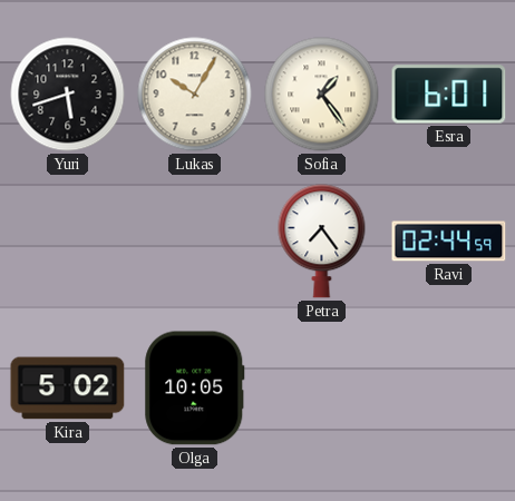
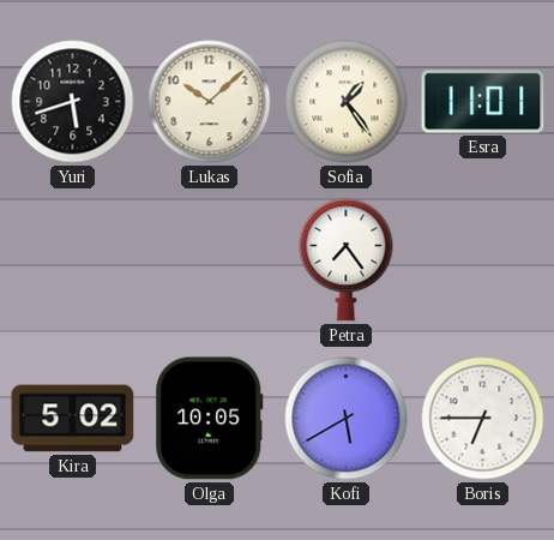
Lukas: 10:05 -> 10:08
Esra: 6:01 -> 11:01
Ravi: 02:44 -> none
Kofi: none -> 5:40
Boris: none -> 6:45
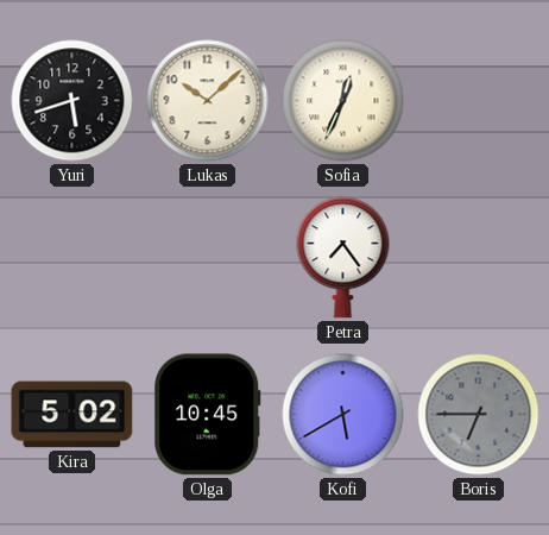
Sofia: 1:24 -> 12:34
Esra: 11:01 -> none
Olga: 10:05 -> 10:45
Boris dial: white -> grey
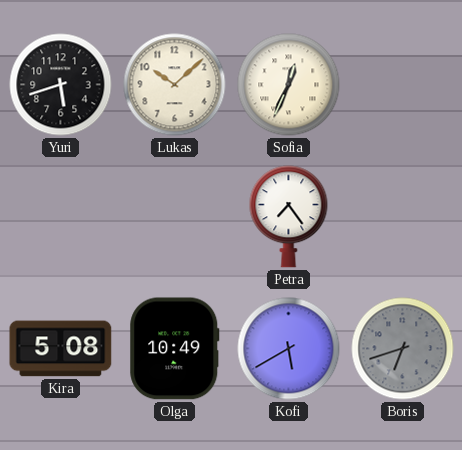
Kira: 5:02 -> 5:08
Olga: 10:45 -> 10:49
Boris: 6:45 -> 6:42
